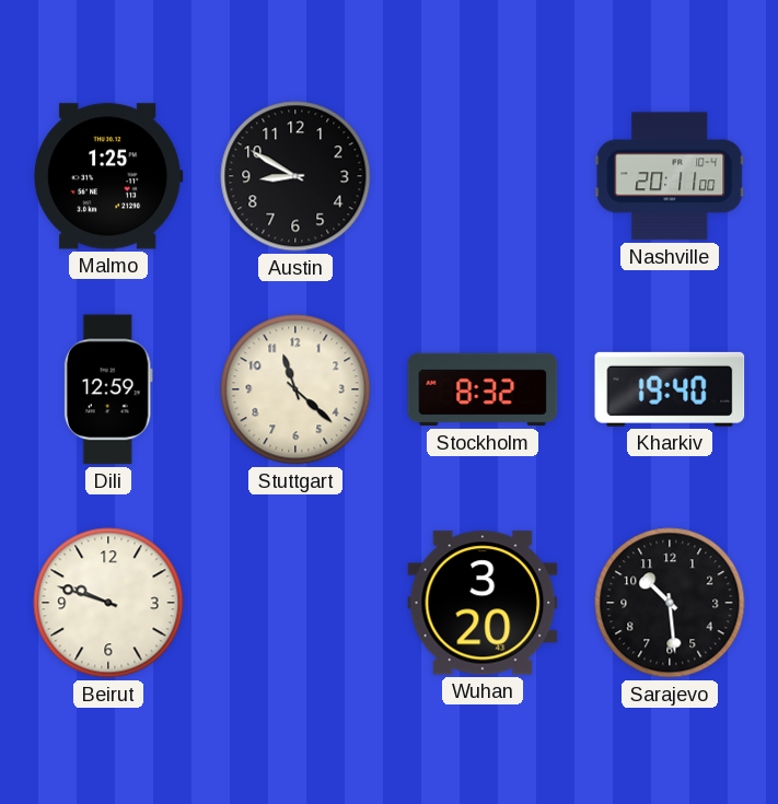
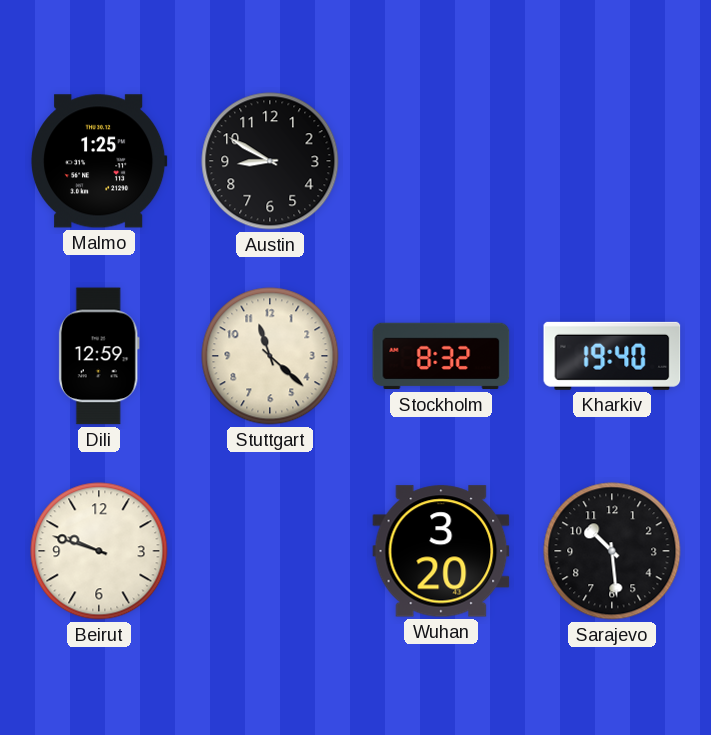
Nashville: 20:11 -> none
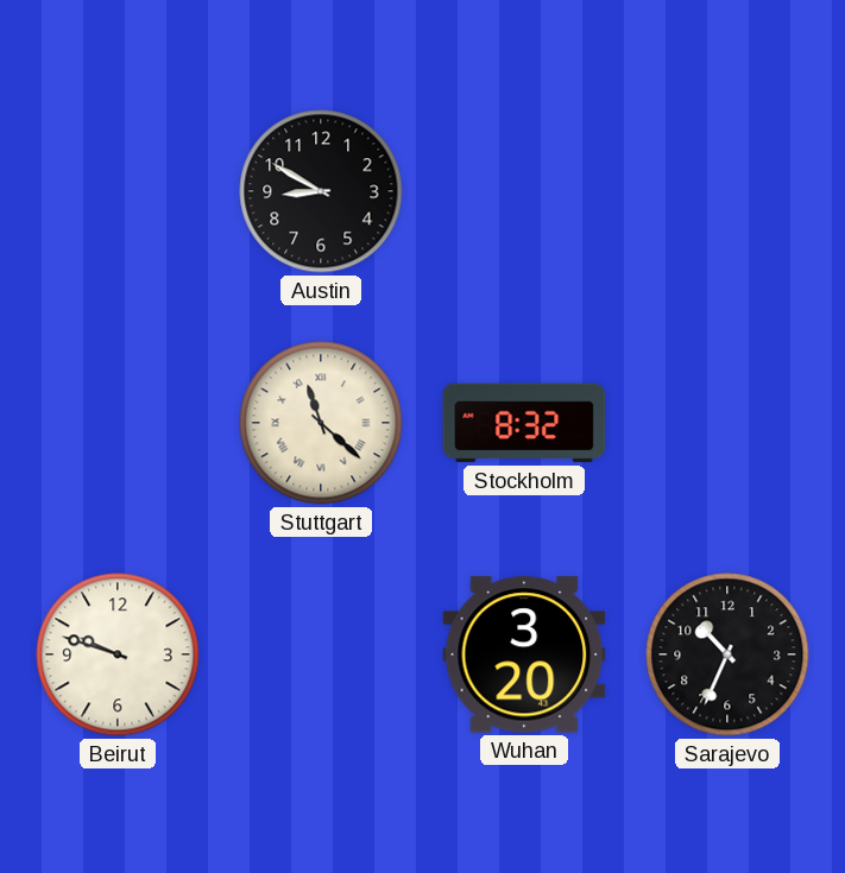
Malmo: 1:25 -> none
Dili: 12:59 -> none
Stuttgart numerals: Arabic -> Roman
Kharkiv: 19:40 -> none
Sarajevo: 10:29 -> 10:34
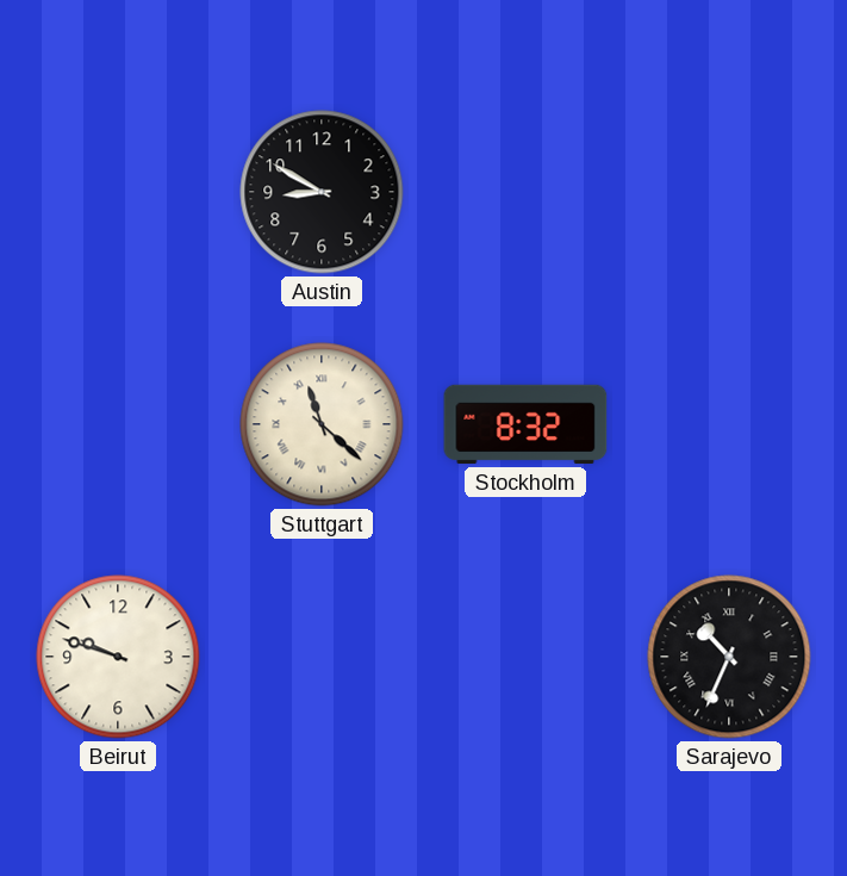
Wuhan: 3:20 -> none
Sarajevo numerals: Arabic -> Roman
